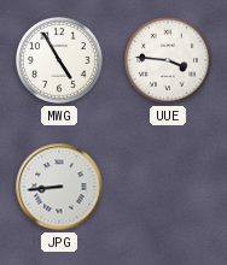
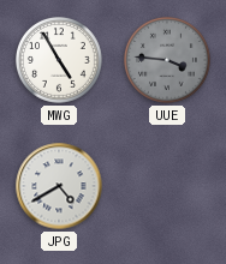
UUE dial: white -> grey
JPG: 8:44 -> 4:40
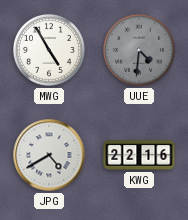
UUE: 3:46 -> 4:31
KWG: none -> 22:16
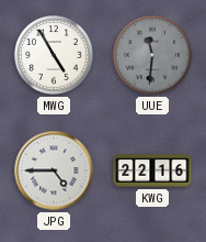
UUE: 4:31 -> 11:31
JPG: 4:40 -> 4:45
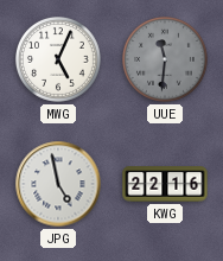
MWG: 4:55 -> 5:04
JPG: 4:45 -> 4:58
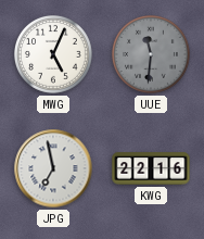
JPG: 4:58 -> 6:58
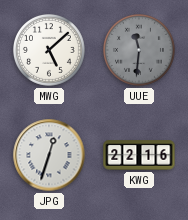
MWG: 5:04 -> 5:08
JPG: 6:58 -> 12:33
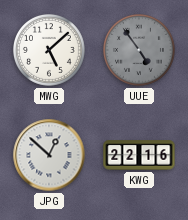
UUE: 11:31 -> 4:54
JPG: 12:33 -> 12:52
